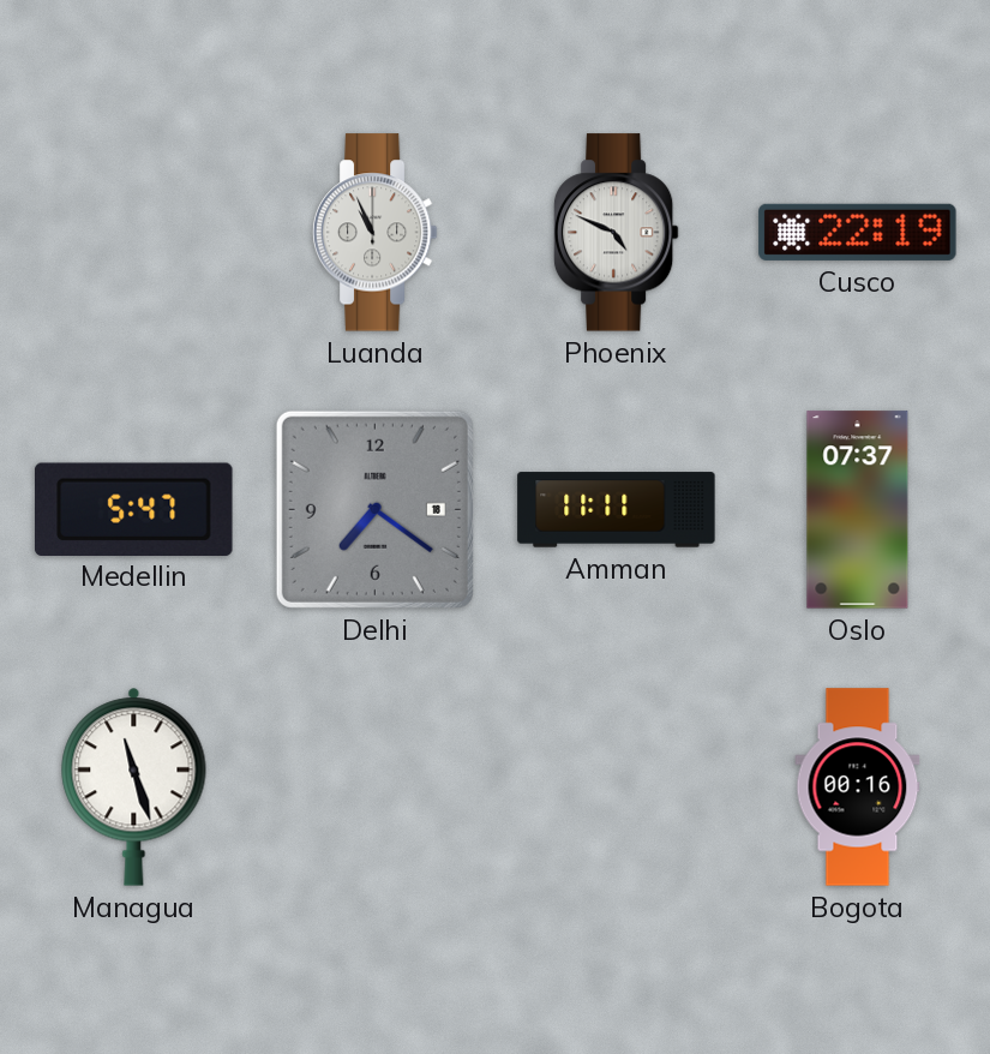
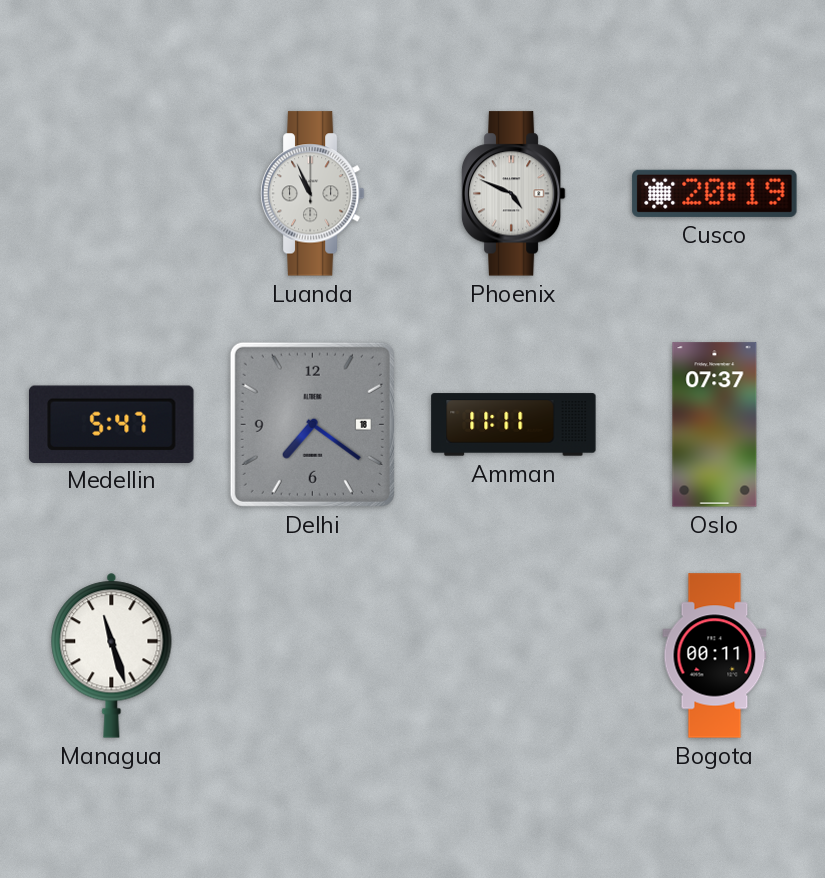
Cusco: 22:19 -> 20:19
Bogota: 00:16 -> 00:11
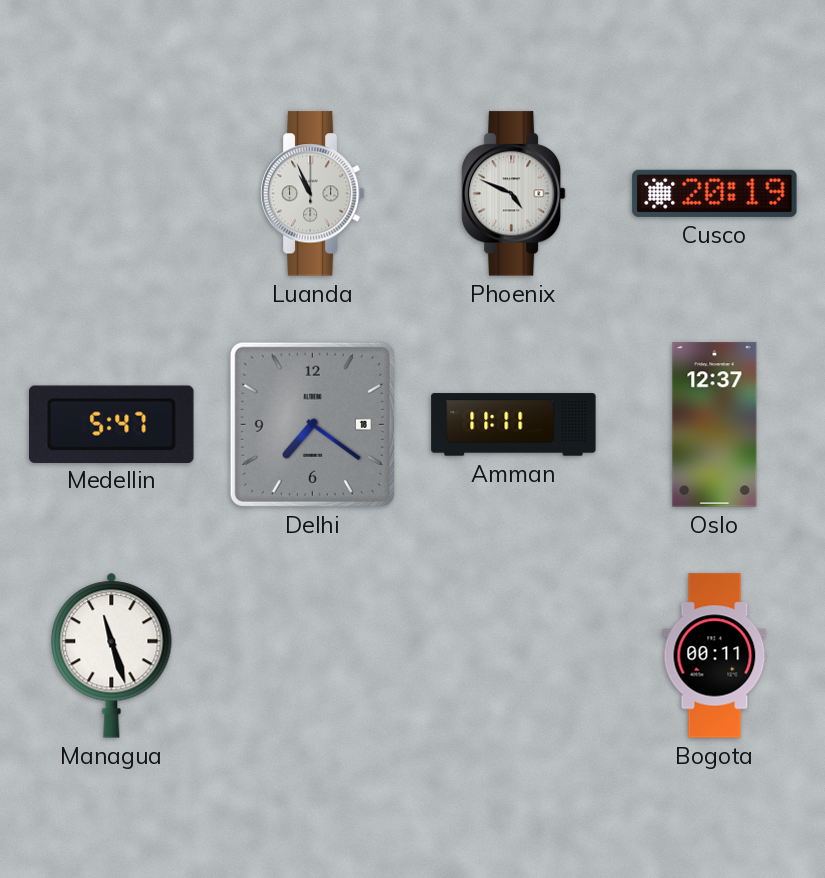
Oslo: 07:37 -> 12:37
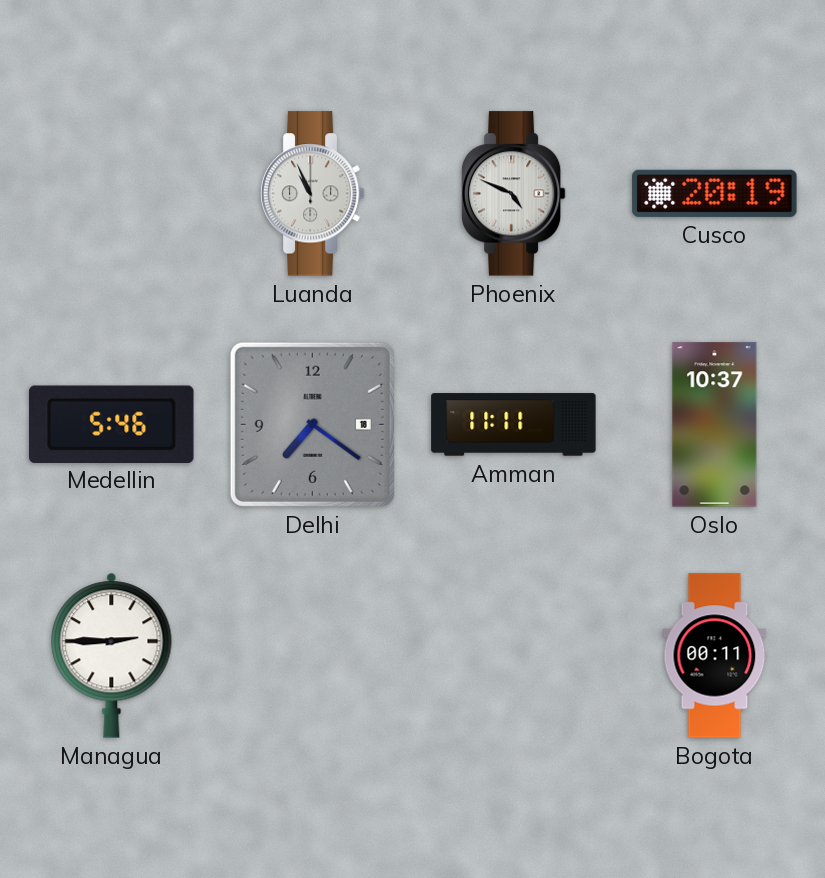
Medellin: 5:47 -> 5:46
Oslo: 12:37 -> 10:37
Managua: 11:27 -> 2:45
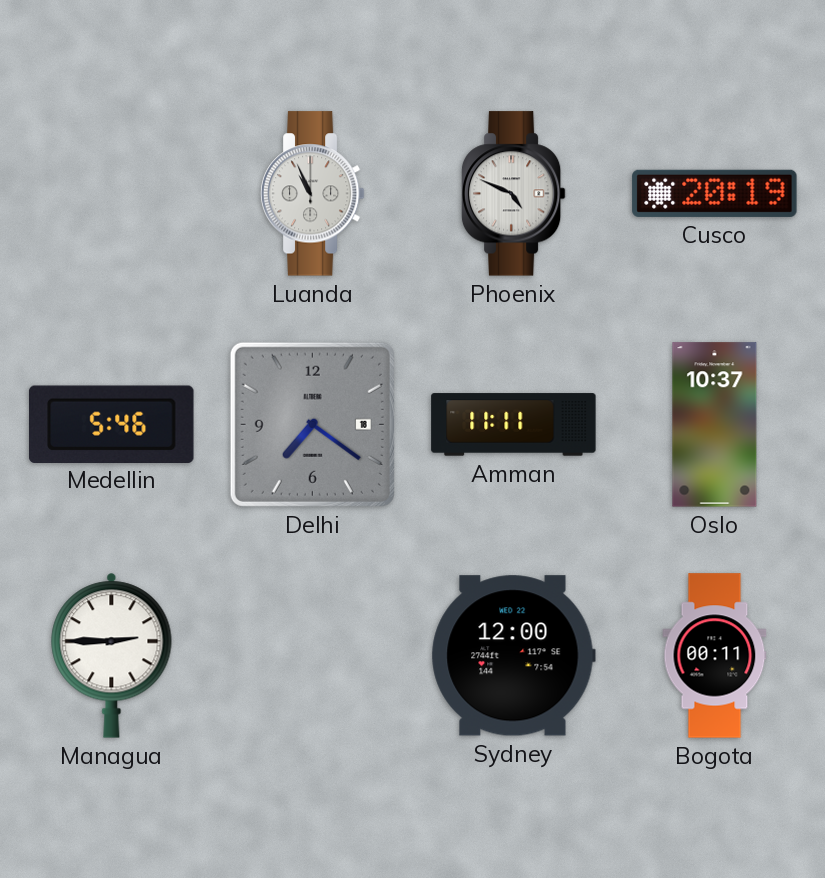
Sydney: none -> 12:00
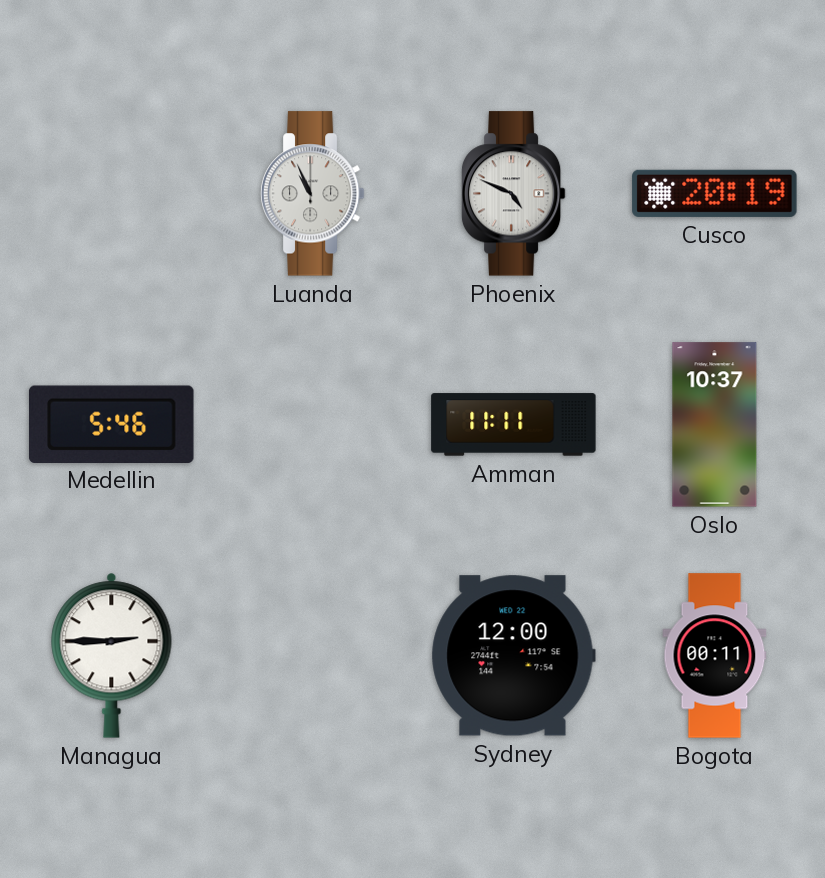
Delhi: 7:21 -> none
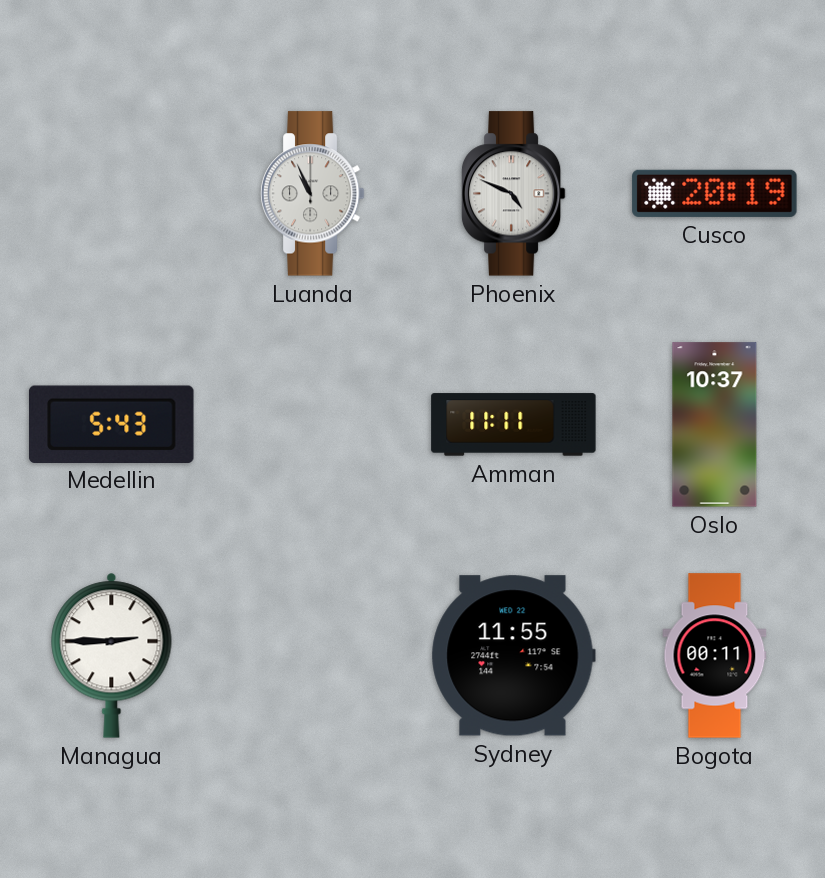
Medellin: 5:46 -> 5:43
Sydney: 12:00 -> 11:55
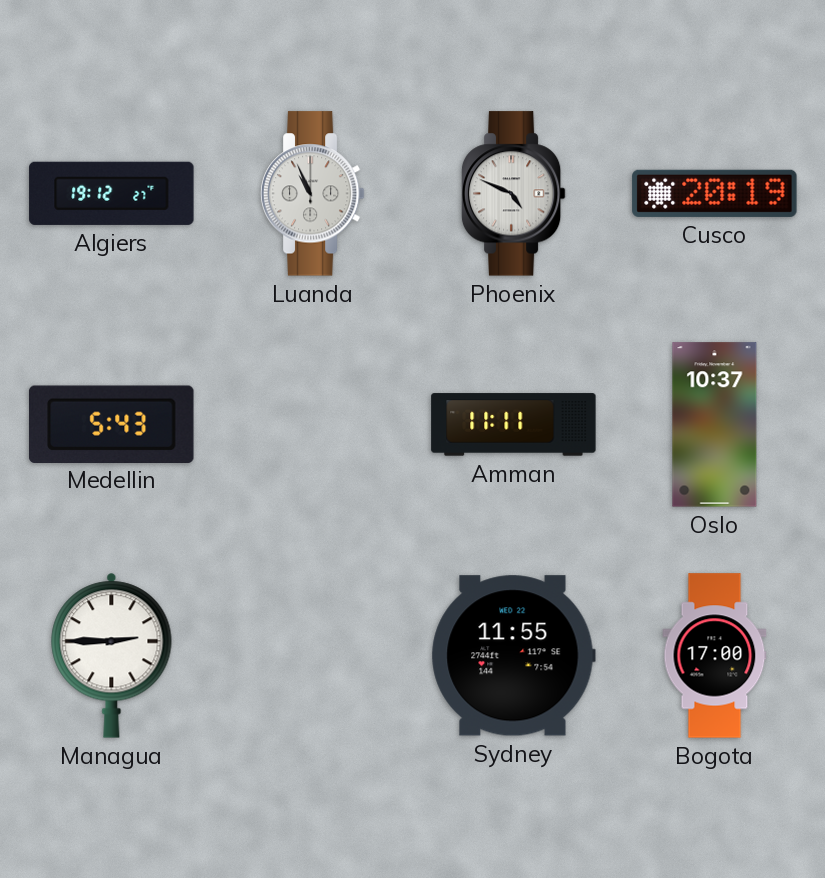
Algiers: none -> 19:12
Bogota: 00:11 -> 17:00
